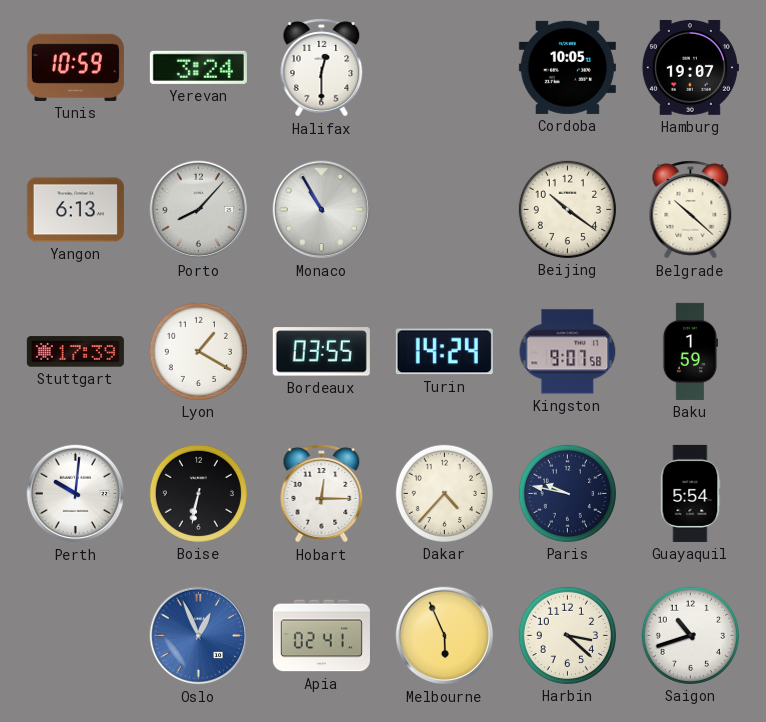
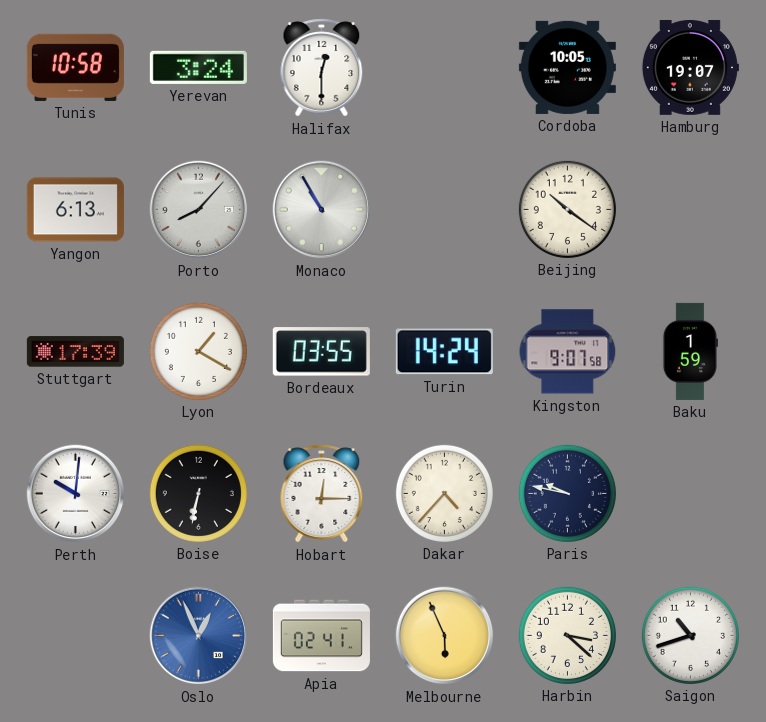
Tunis: 10:59 -> 10:58
Belgrade: 10:22 -> none
Guayaquil: 5:54 -> none
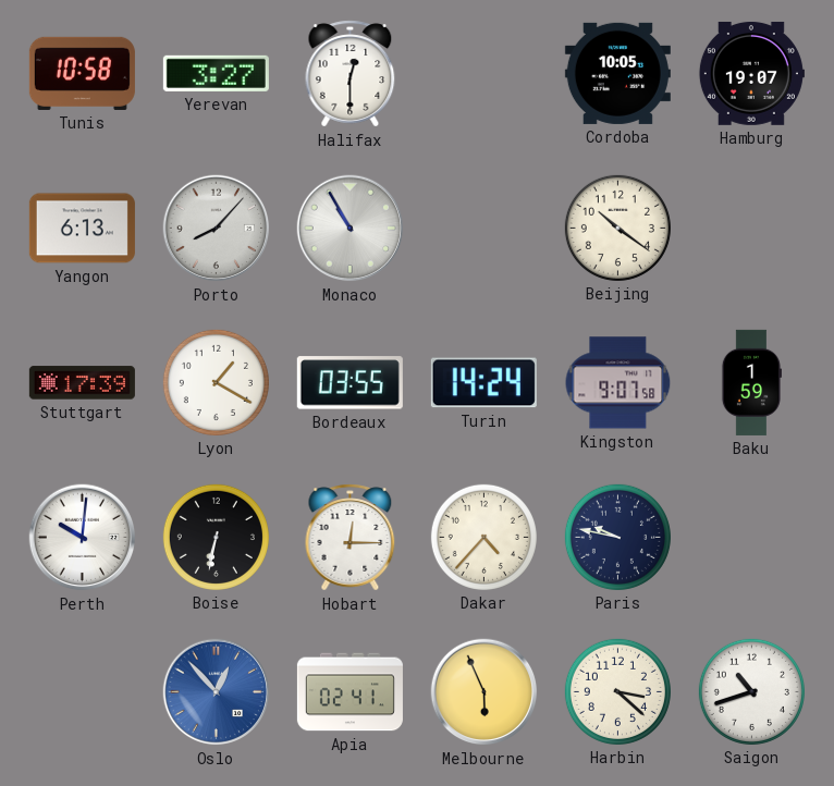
Yerevan: 3:24 -> 3:27
Oslo: 12:56 -> 12:53
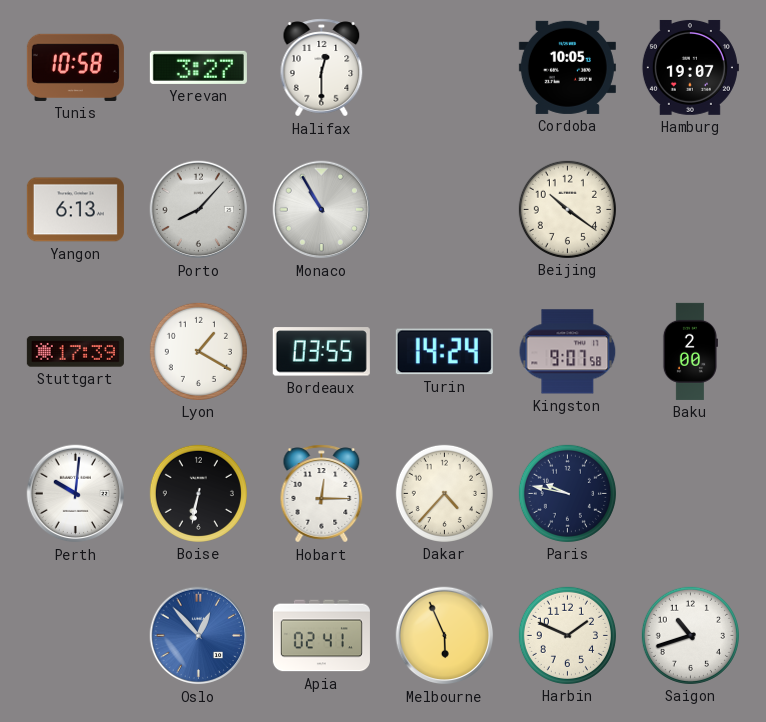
Baku: 1:59 -> 2:00
Harbin: 3:22 -> 1:49
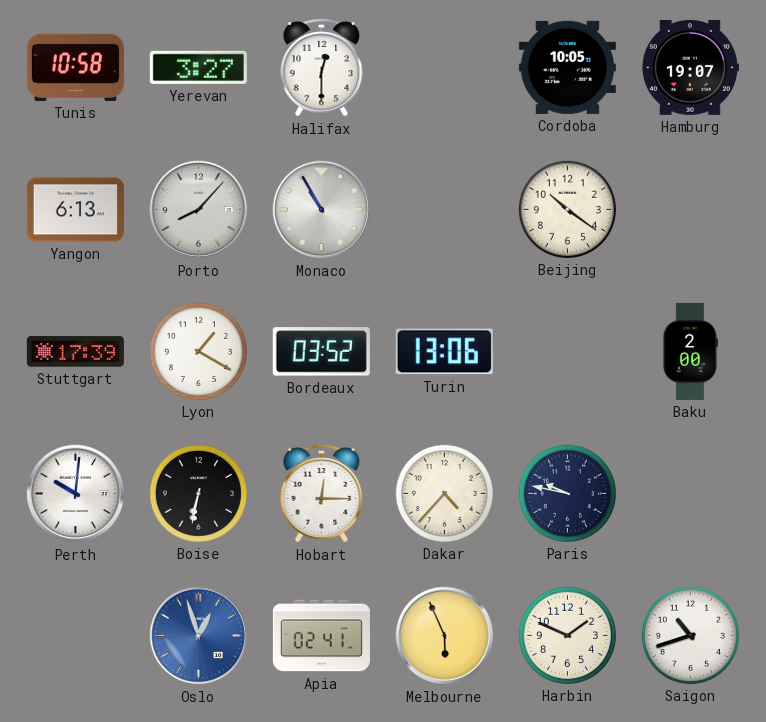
Bordeaux: 03:55 -> 03:52
Turin: 14:24 -> 13:06
Kingston: 9:07 -> none
Oslo: 12:53 -> 12:57
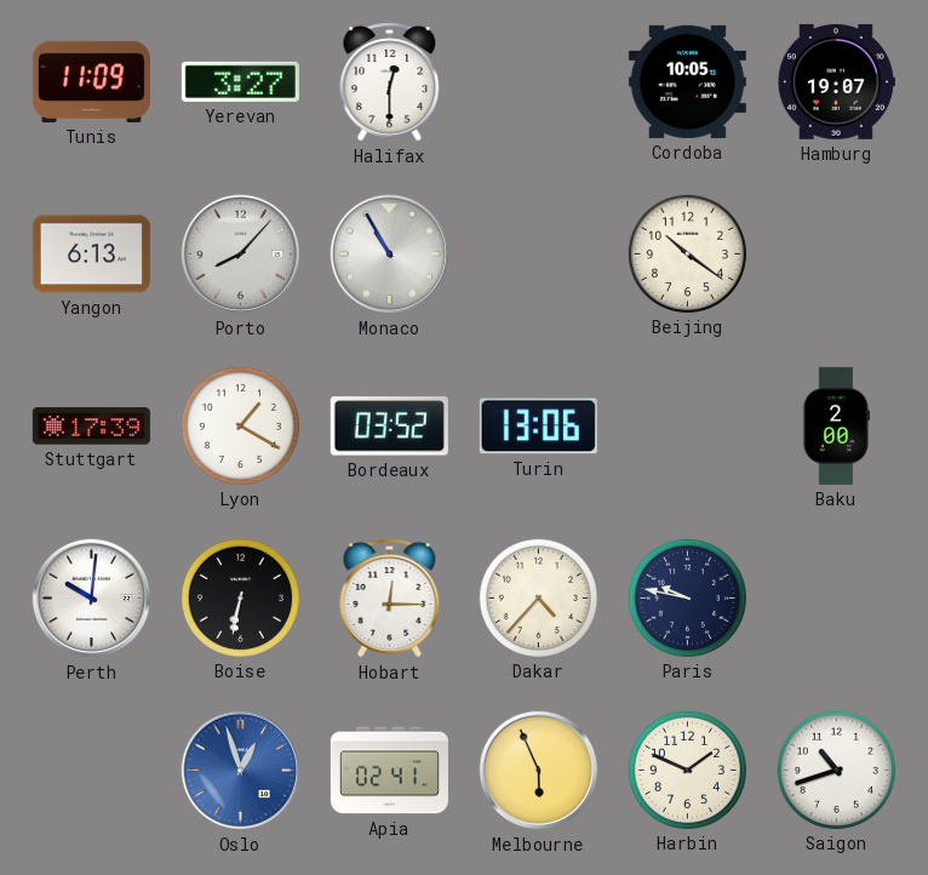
Tunis: 10:58 -> 11:09
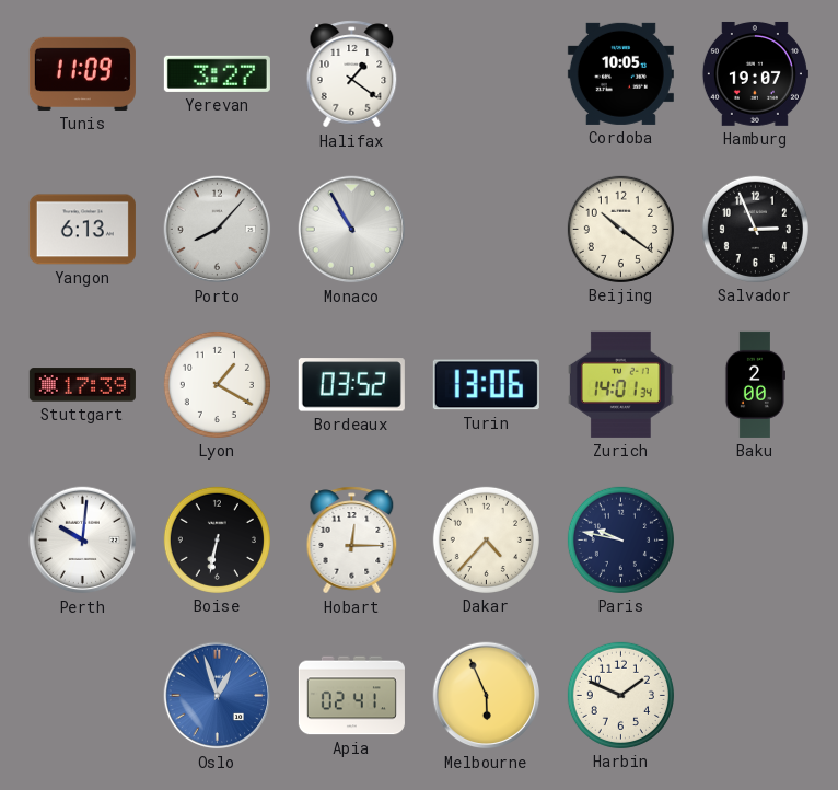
Halifax: 12:30 -> 1:21
Salvador: none -> 2:56
Zurich: none -> 14:01
Saigon: 10:42 -> none
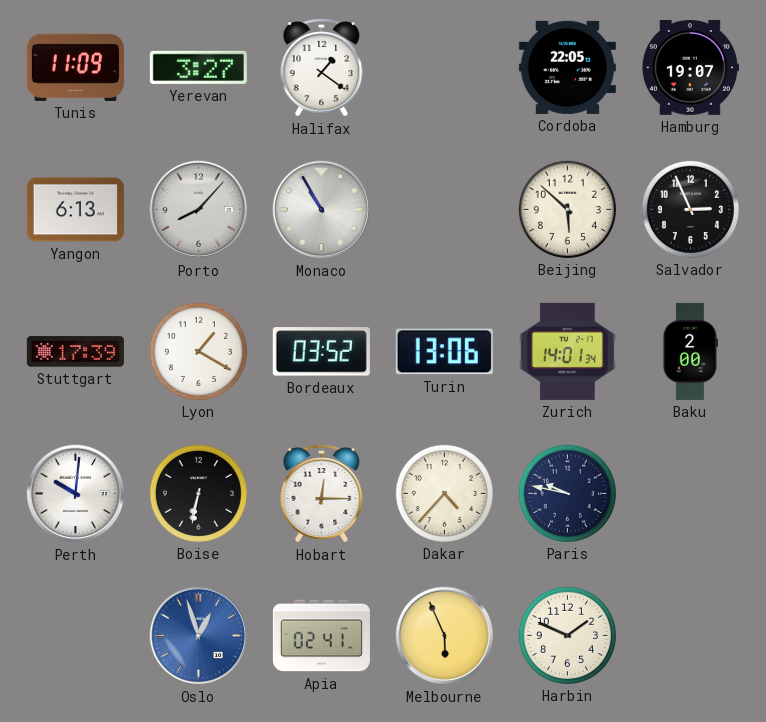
Cordoba: 10:05 -> 22:05
Beijing: 10:21 -> 5:52
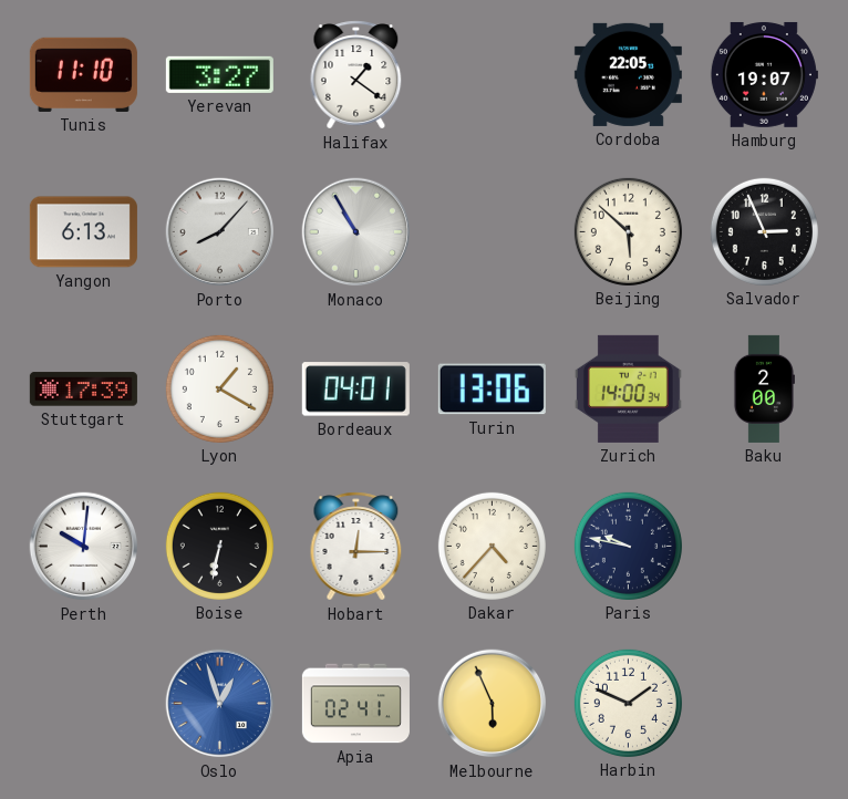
Tunis: 11:09 -> 11:10
Bordeaux: 03:52 -> 04:01
Zurich: 14:01 -> 14:00
